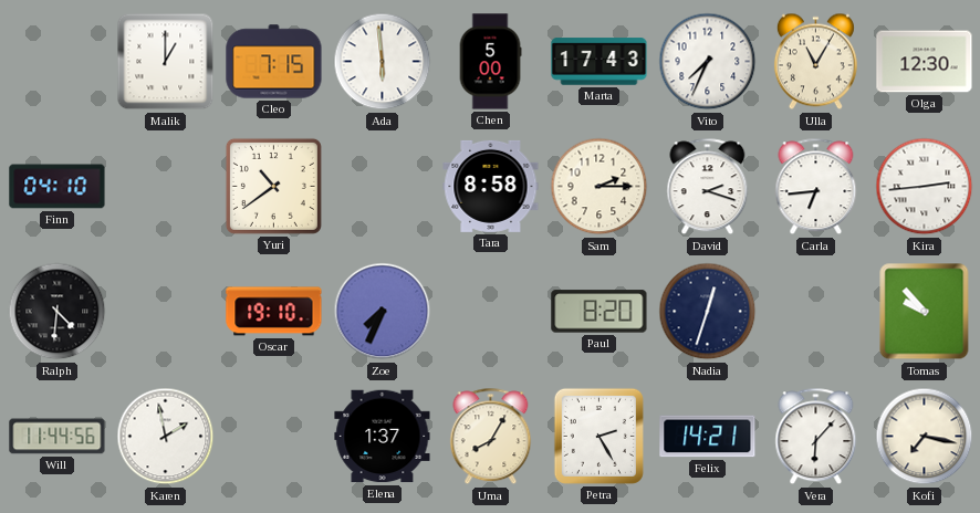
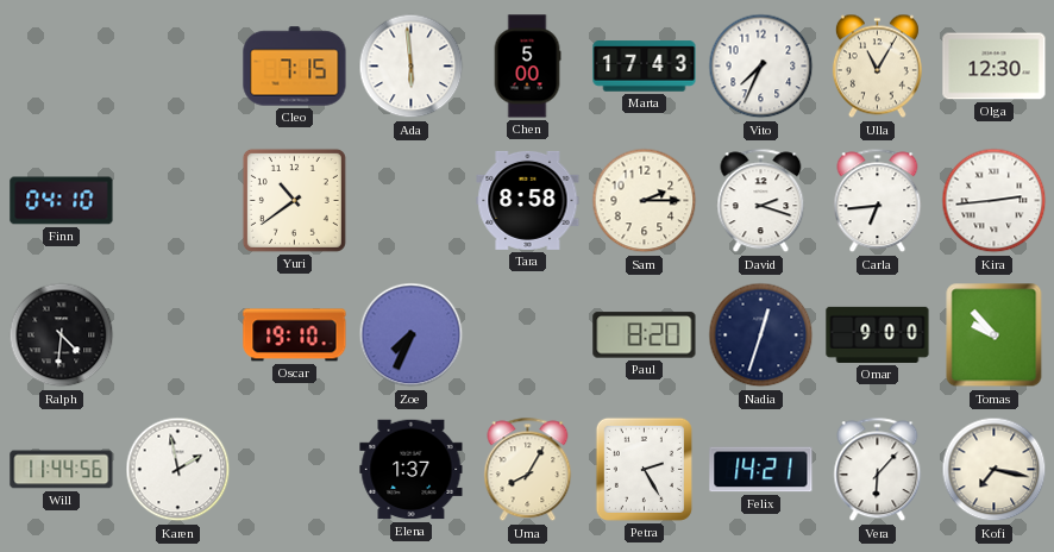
Malik: 1:00 -> none
Omar: none -> 9:00
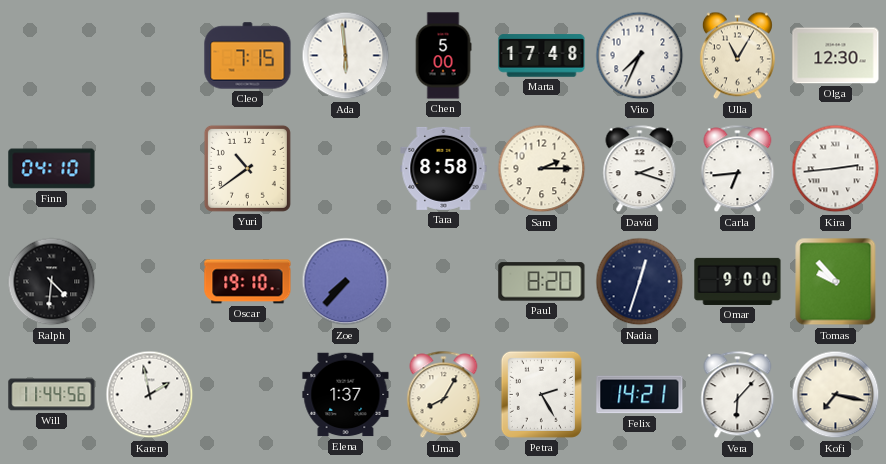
Marta: 17:43 -> 17:48
Zoe: 7:34 -> 7:37
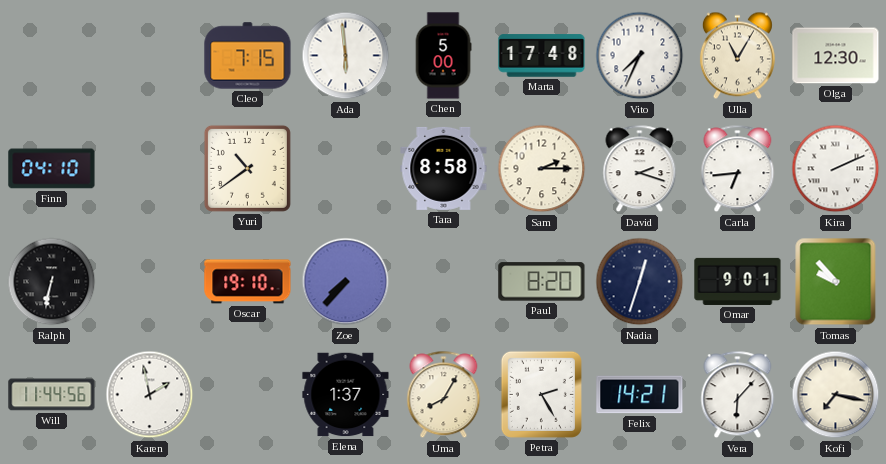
Kira: 2:44 -> 2:11
Ralph: 4:31 -> 6:32
Omar: 9:00 -> 9:01
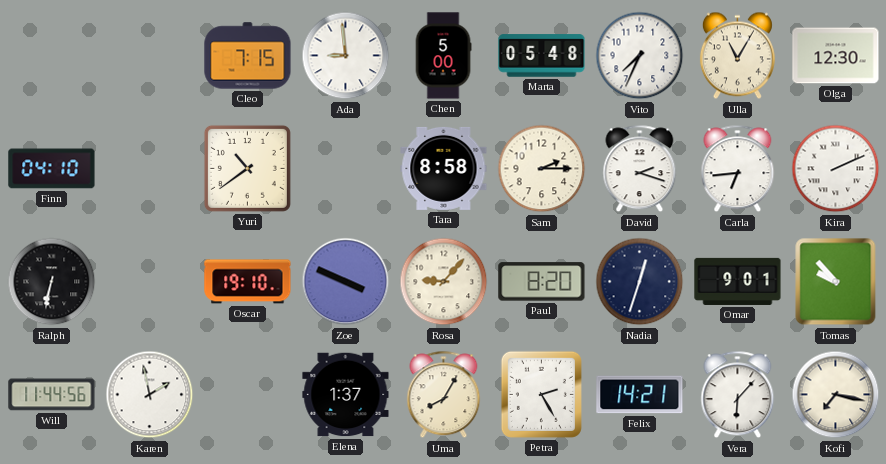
Ada: 5:59 -> 8:59
Marta: 17:48 -> 05:48
Zoe: 7:37 -> 3:49
Rosa: none -> 9:07
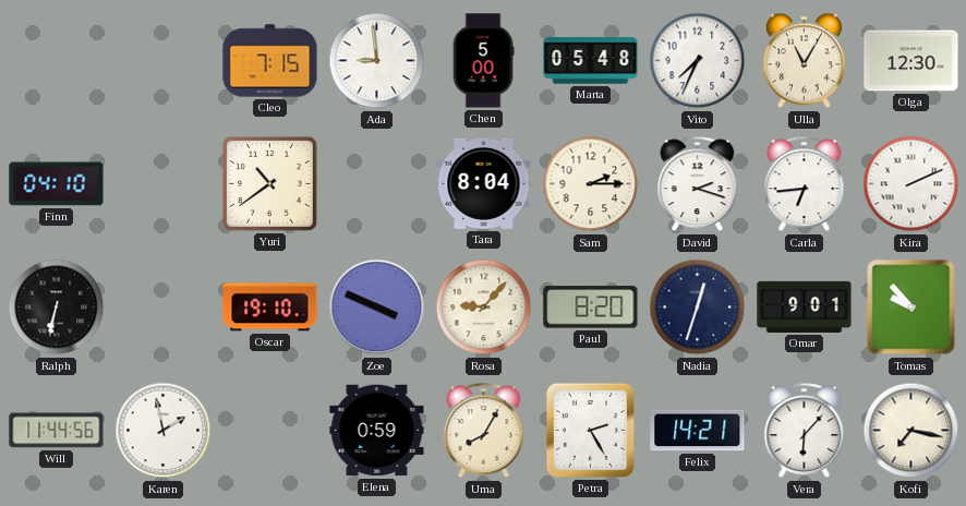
Tara: 8:58 -> 8:04
Elena: 1:37 -> 0:59
